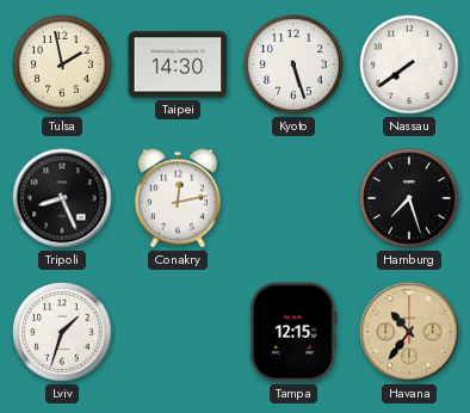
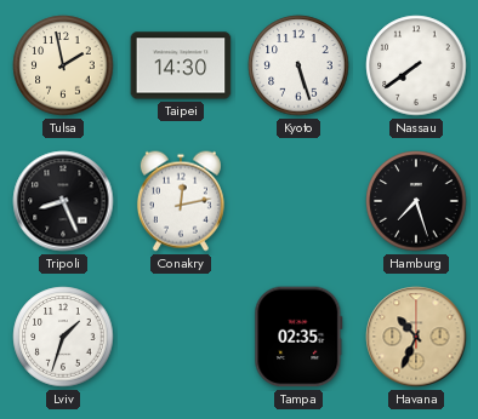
Tampa: 12:15 -> 02:35
Havana: 10:36 -> 10:34
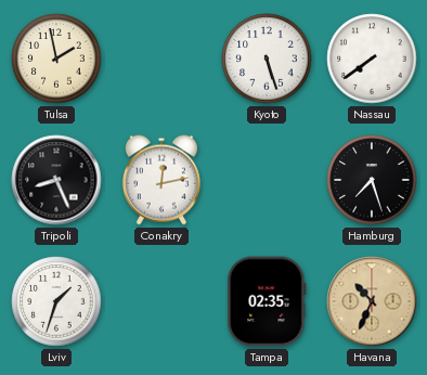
Taipei: 14:30 -> none
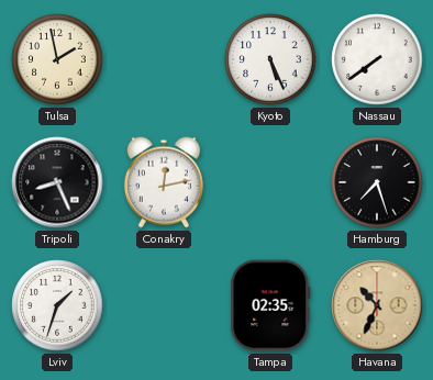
Kyoto: 5:27 -> 5:26
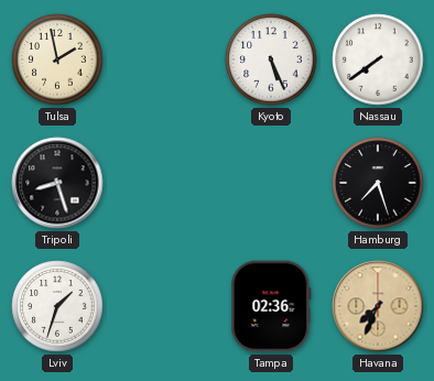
Tripoli: 8:26 -> 8:27
Conakry: 12:13 -> none
Tampa: 02:35 -> 02:36
Havana: 10:34 -> 7:34
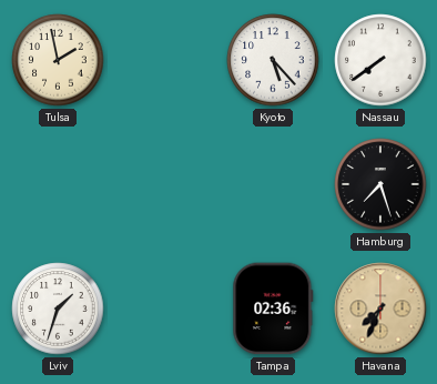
Kyoto: 5:26 -> 5:23
Tripoli: 8:27 -> none
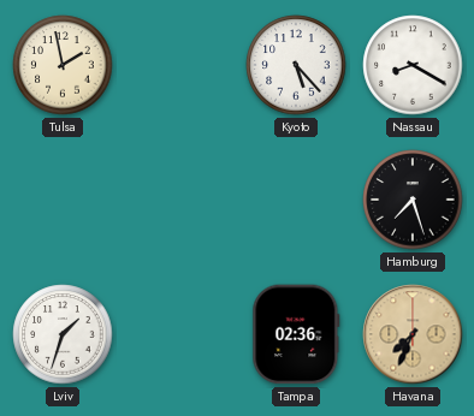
Nassau: 7:39 -> 8:20
